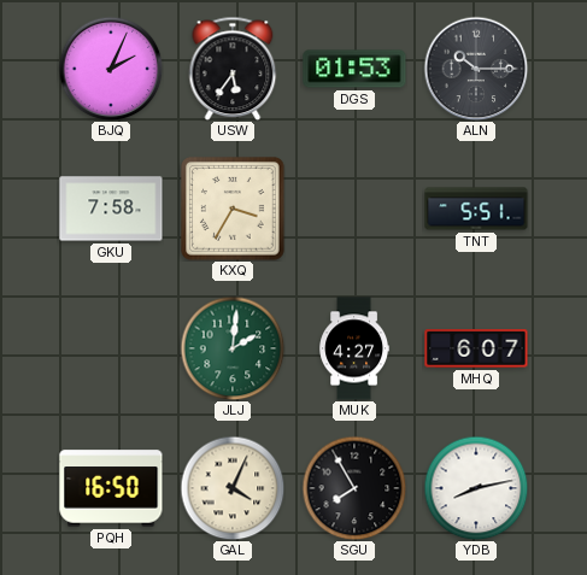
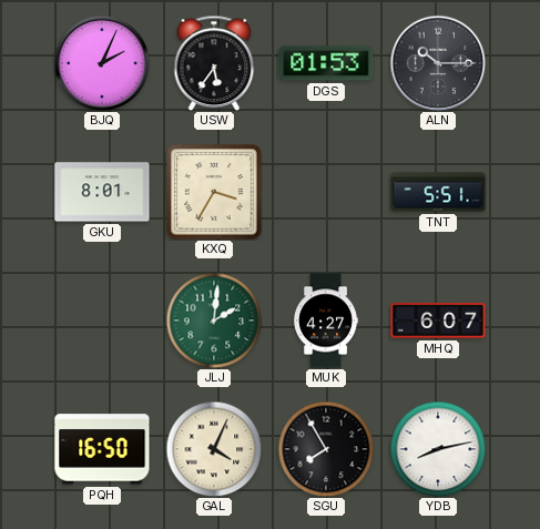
GKU: 7:58 -> 8:01
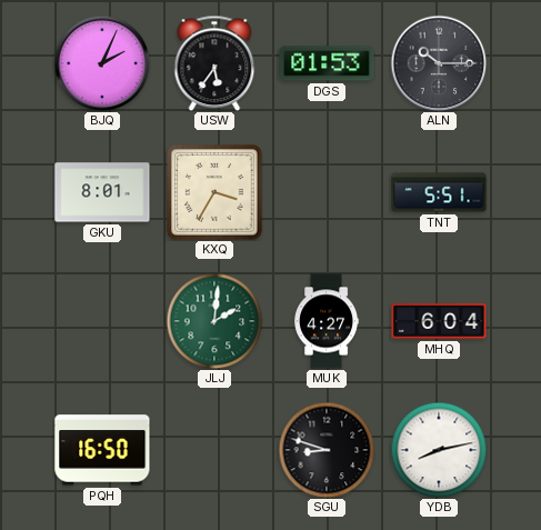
MHQ: 6:07 -> 6:04
GAL: 4:04 -> none
SGU: 7:55 -> 8:48
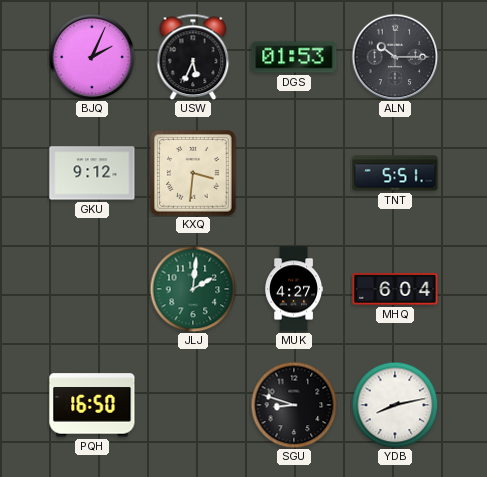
USW: 5:36 -> 5:34
GKU: 8:01 -> 9:12
KXQ: 3:35 -> 3:31
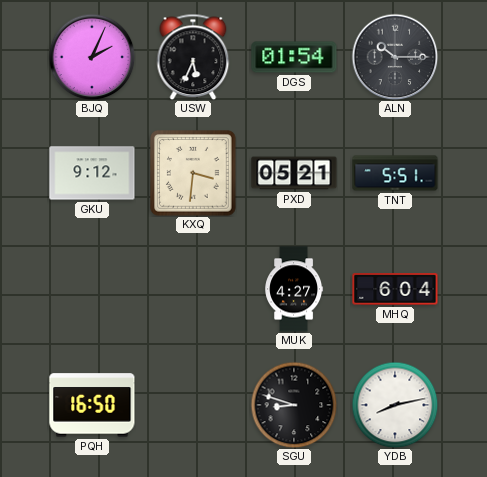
DGS: 01:53 -> 01:54
PXD: none -> 05:21
JLJ: 2:01 -> none
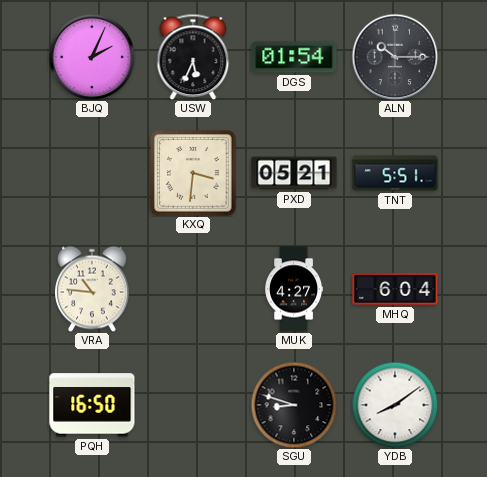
GKU: 9:12 -> none
VRA: none -> 10:46
YDB: 8:13 -> 8:09
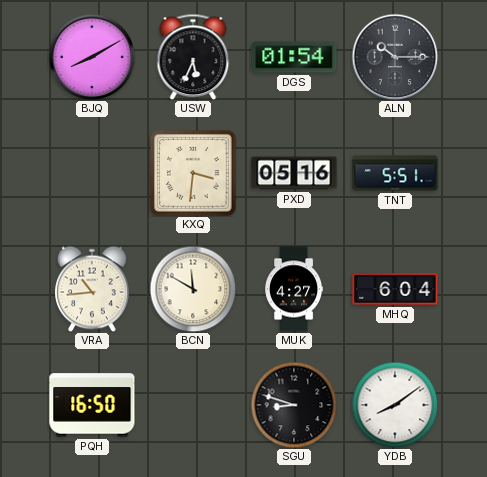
BJQ: 2:04 -> 8:10
PXD: 05:21 -> 05:16
VRA: 10:46 -> 10:44
BCN: none -> 11:50
